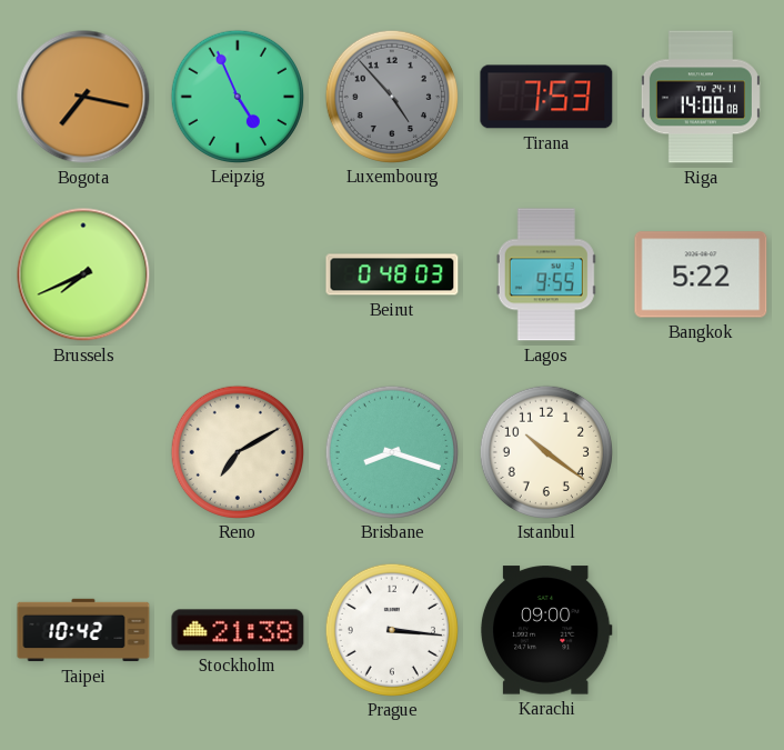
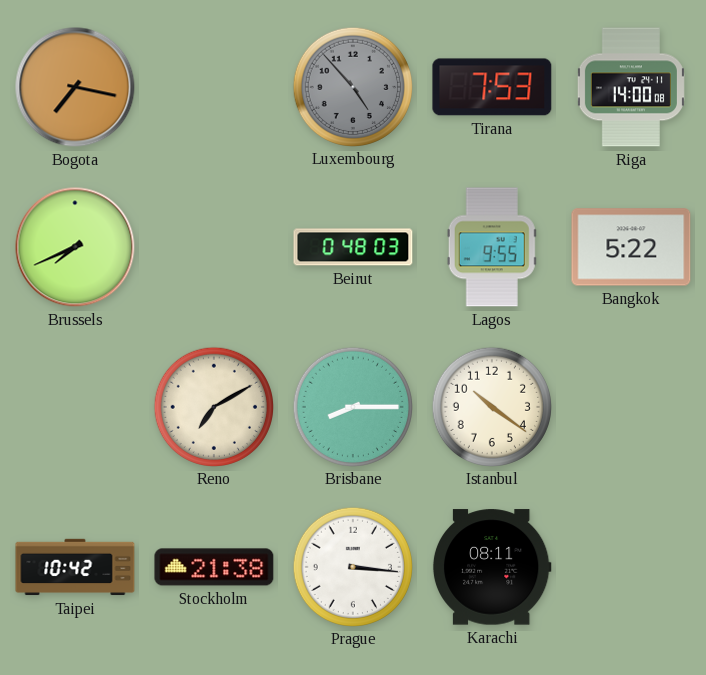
Leipzig: 4:56 -> none
Brisbane: 8:18 -> 8:15
Karachi: 09:00 -> 08:11
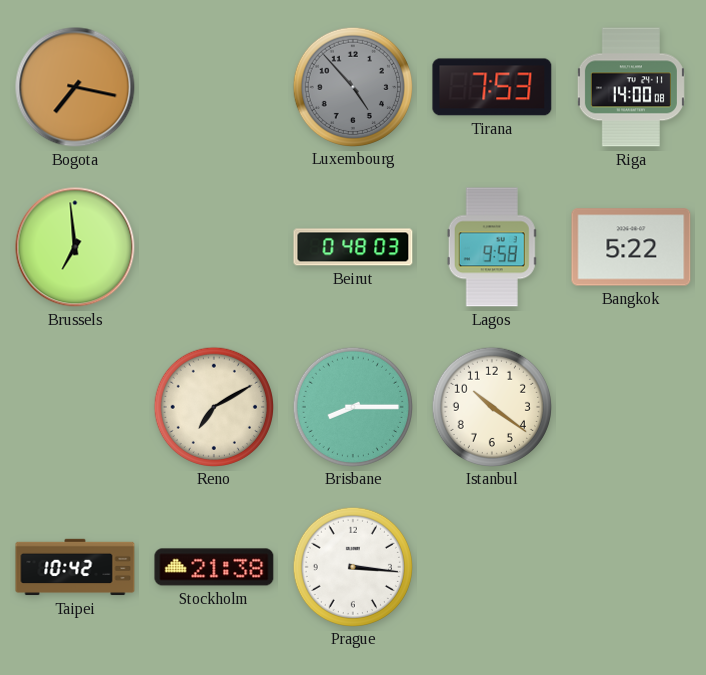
Brussels: 7:41 -> 6:59
Lagos: 9:55 -> 9:58
Karachi: 08:11 -> none
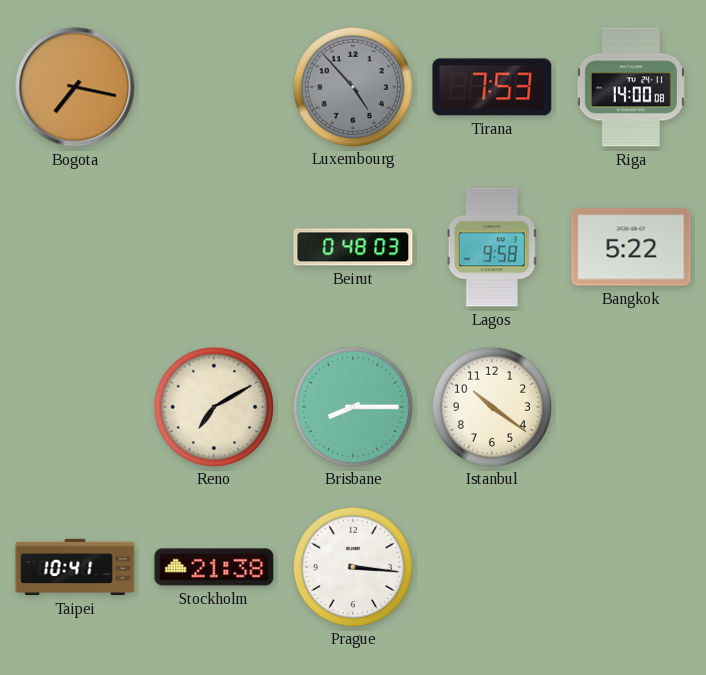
Brussels: 6:59 -> none
Taipei: 10:42 -> 10:41
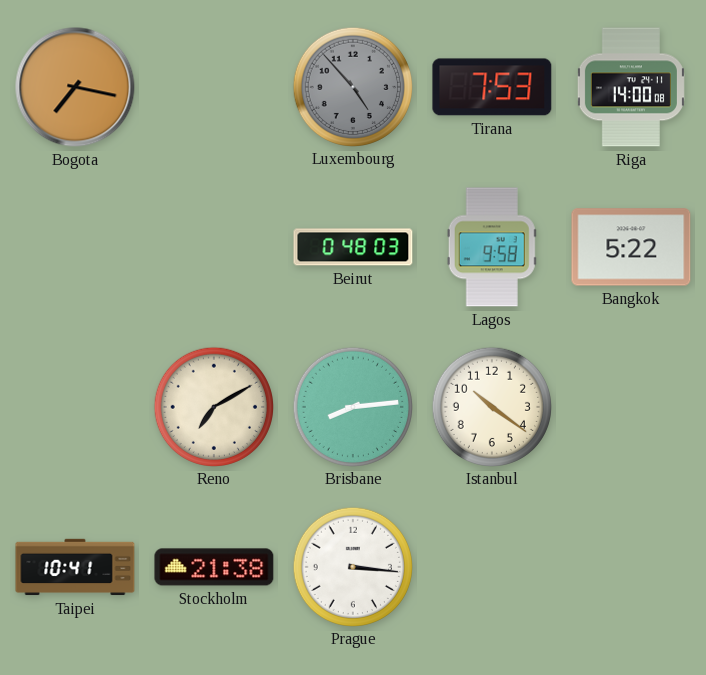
Brisbane: 8:15 -> 8:14
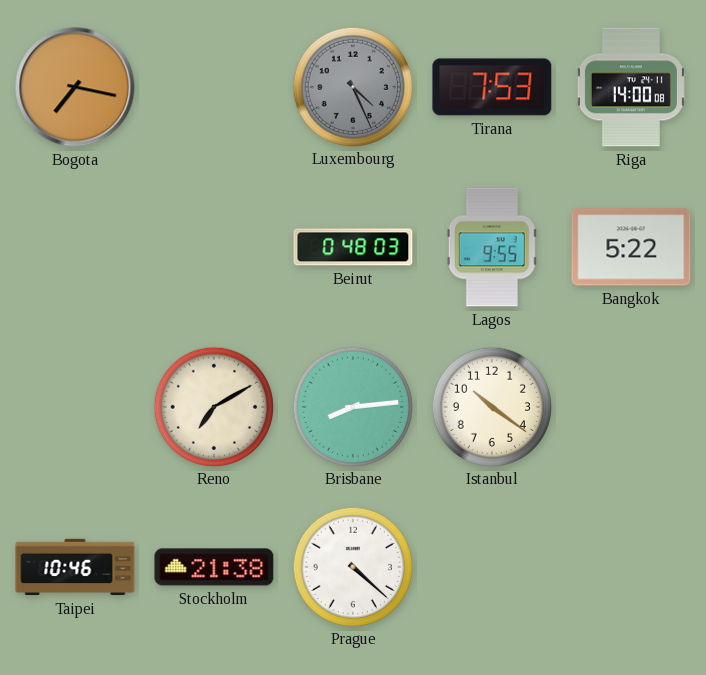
Luxembourg: 4:53 -> 4:26
Lagos: 9:58 -> 9:55
Taipei: 10:41 -> 10:46
Prague: 3:16 -> 4:22
